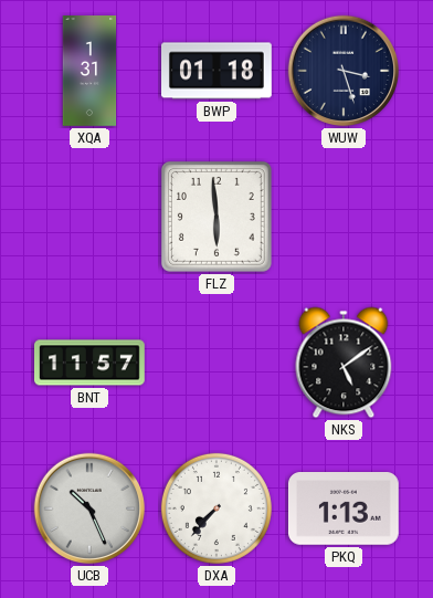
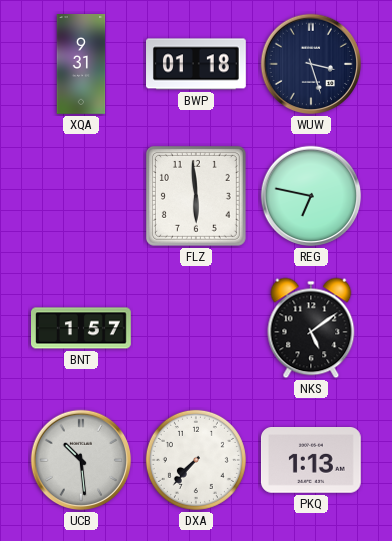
XQA: 1:31 -> 9:31
REG: none -> 6:47
BNT: 11:57 -> 1:57
UCB: 10:26 -> 10:29
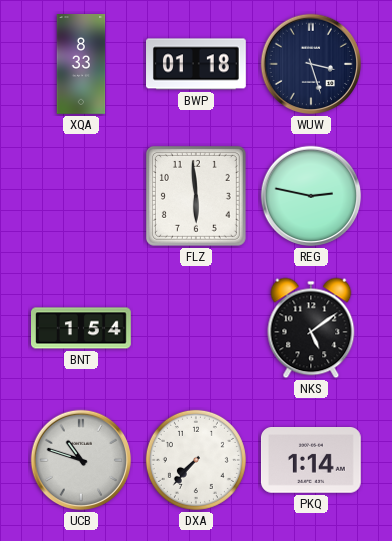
XQA: 9:31 -> 8:33
REG: 6:47 -> 2:47
BNT: 1:57 -> 1:54
UCB: 10:29 -> 10:48
PKQ: 1:13 -> 1:14
